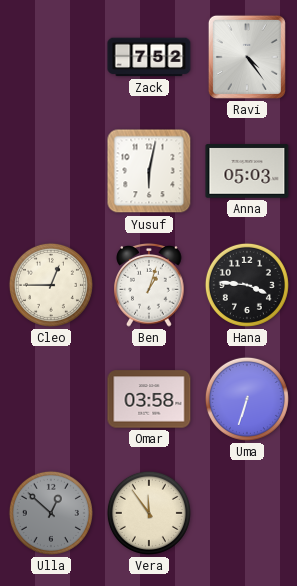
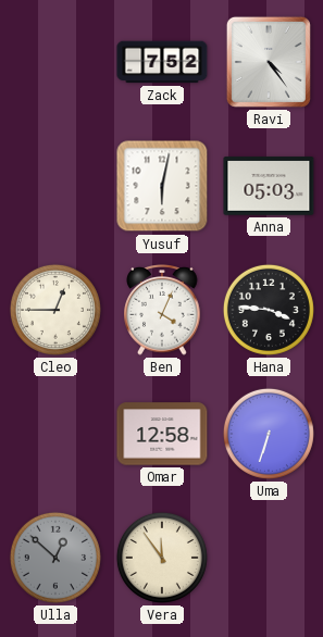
Ben: 1:03 -> 4:04
Omar: 03:58 -> 12:58
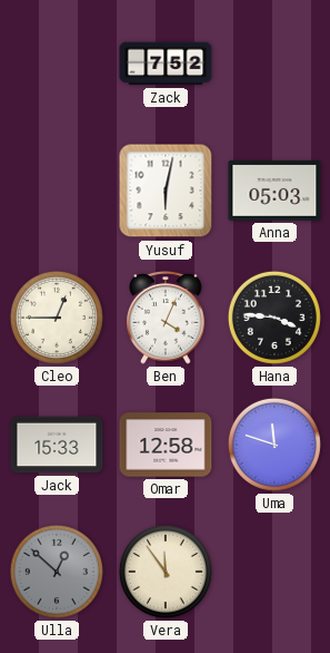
Ravi: 4:24 -> none
Jack: none -> 15:33
Uma: 6:33 -> 11:48
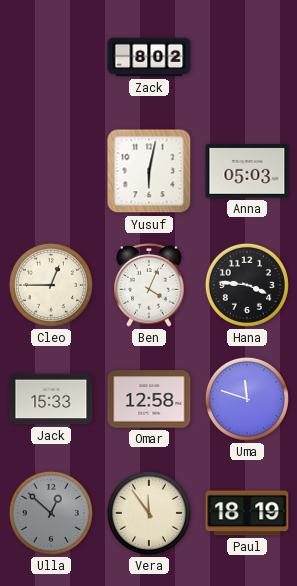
Zack: 7:52 -> 8:02
Paul: none -> 18:19
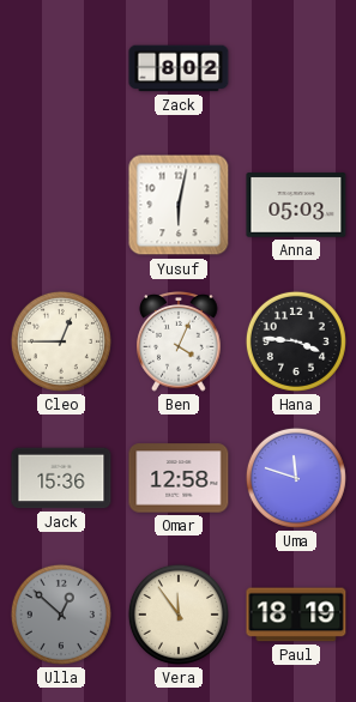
Jack: 15:33 -> 15:36
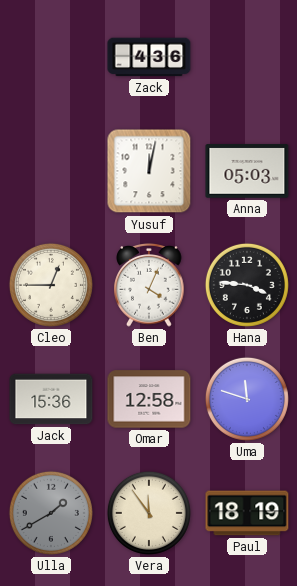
Zack: 8:02 -> 4:36
Yusuf: 6:02 -> 12:02
Ulla: 12:52 -> 1:40
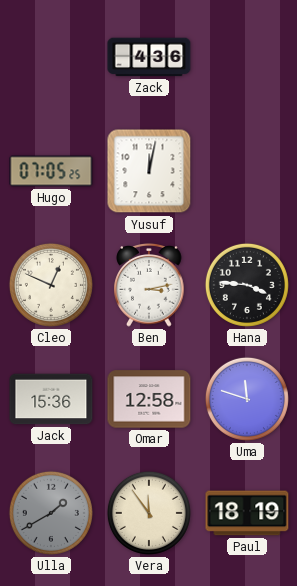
Hugo: none -> 07:05
Anna: 05:03 -> none
Cleo: 12:45 -> 12:49
Ben: 4:04 -> 3:13
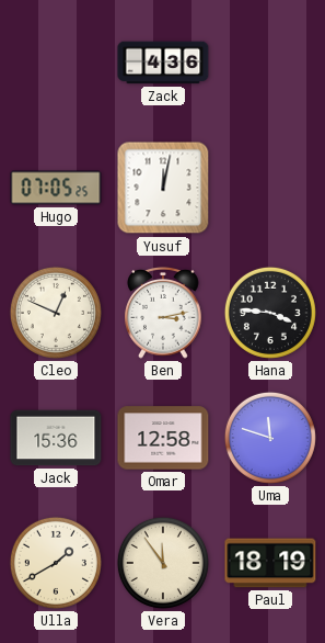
Ulla dial: grey -> cream
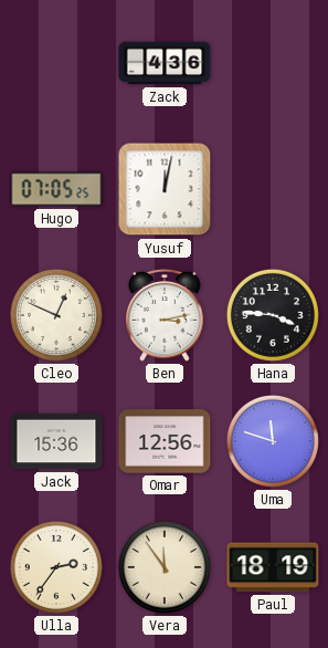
Omar: 12:58 -> 12:56
Ulla: 1:40 -> 2:36
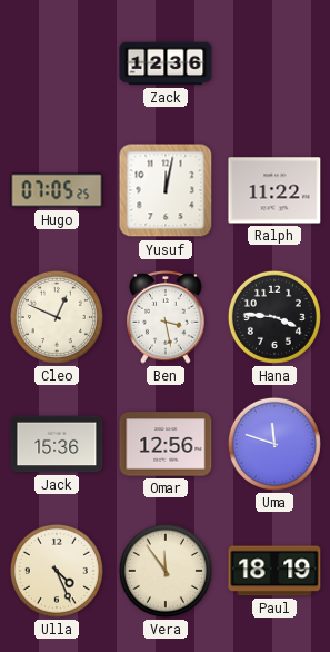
Zack: 4:36 -> 12:36
Ralph: none -> 11:22
Ben: 3:13 -> 3:28
Ulla: 2:36 -> 4:26
